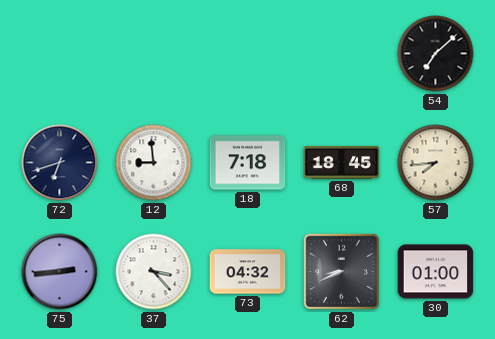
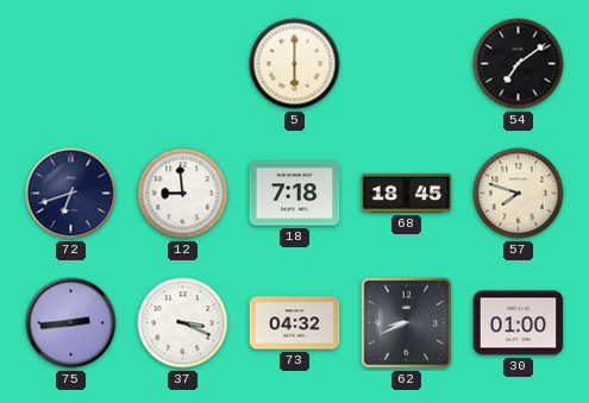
5: none -> 6:00
54: 7:08 -> 7:09
57: 7:44 -> 7:48
37: 3:23 -> 3:19
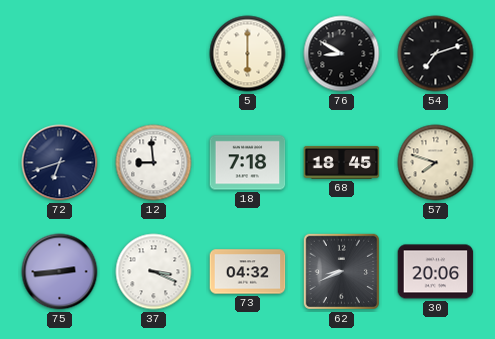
76: none -> 8:50
54: 7:09 -> 7:12
30: 01:00 -> 20:06
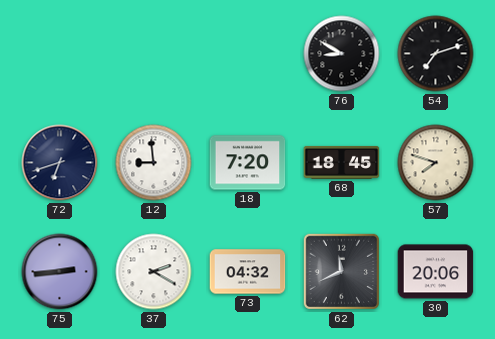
5: 6:00 -> none
18: 7:18 -> 7:20
37: 3:19 -> 2:20
62: 8:41 -> 11:41
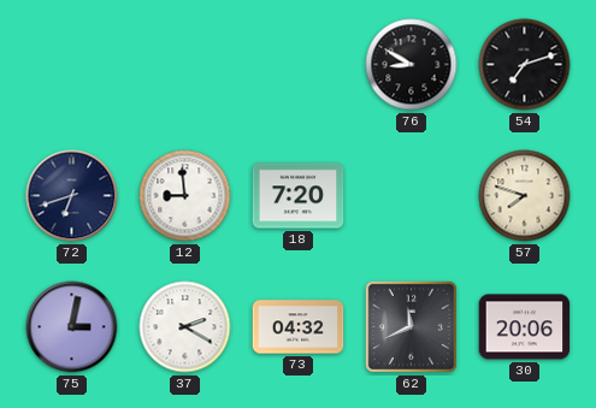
68: 18:45 -> none
75: 2:44 -> 3:02
